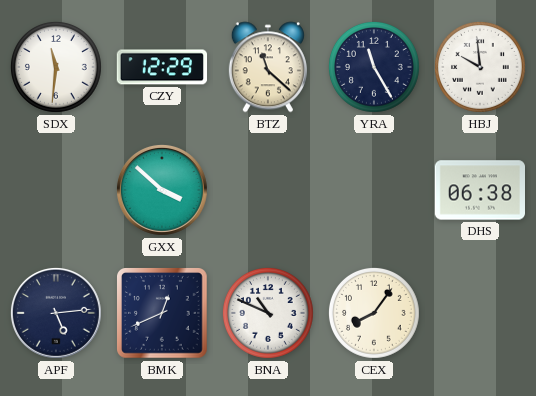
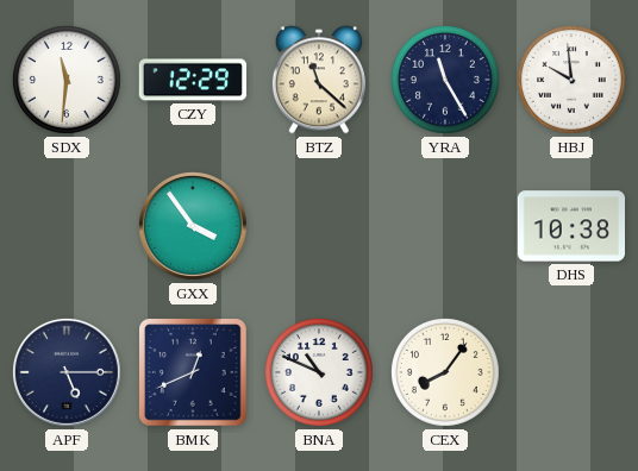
GXX: 3:52 -> 3:54
DHS: 06:38 -> 10:38
APF: 5:14 -> 5:15
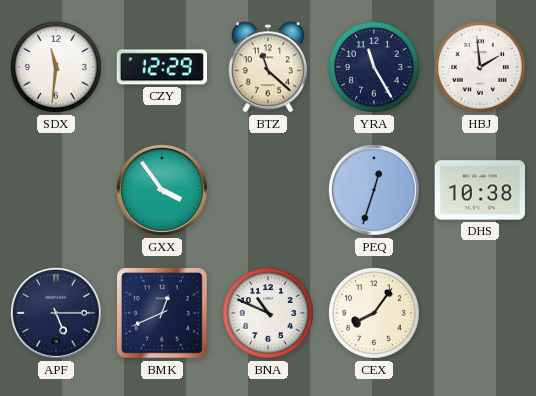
HBJ: 9:59 -> 1:59
PEQ: none -> 12:33
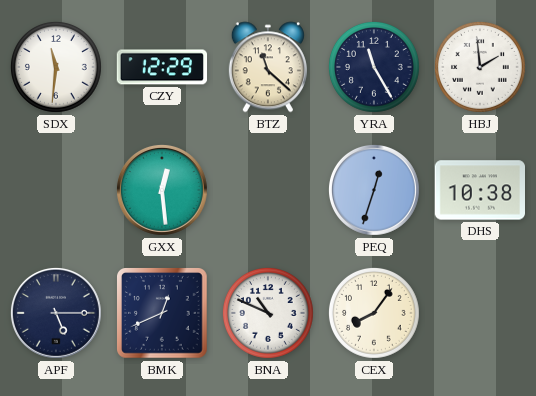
GXX: 3:54 -> 12:29
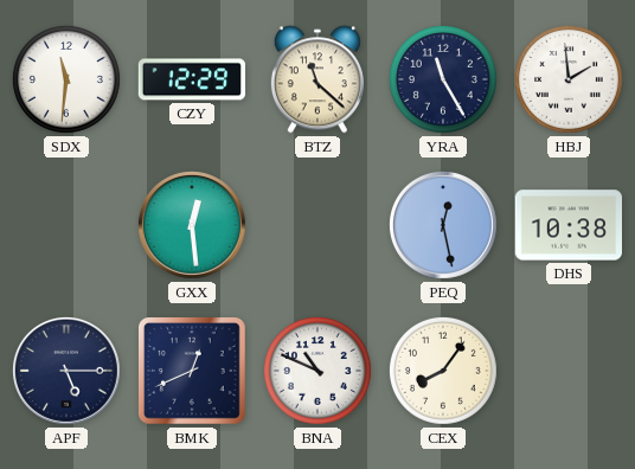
PEQ: 12:33 -> 12:28
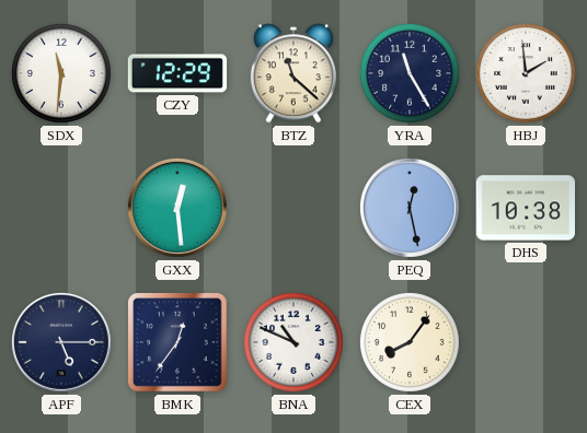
BMK: 12:41 -> 12:36
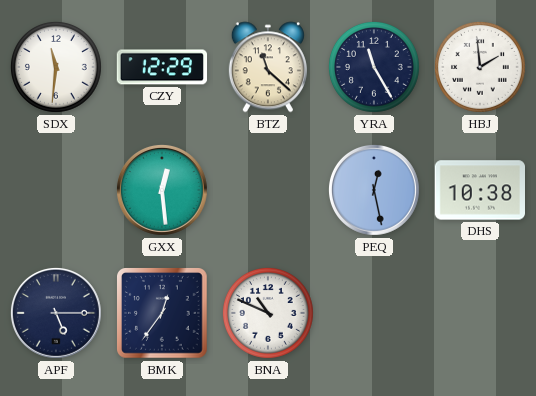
CEX: 8:06 -> none
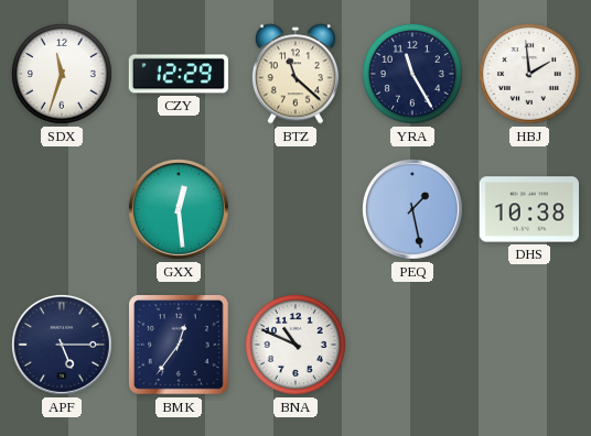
SDX: 11:31 -> 11:33
PEQ: 12:28 -> 1:28
